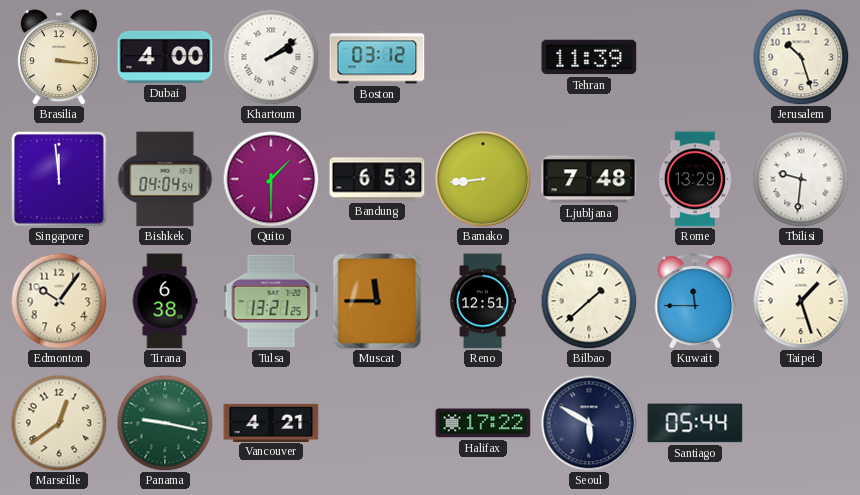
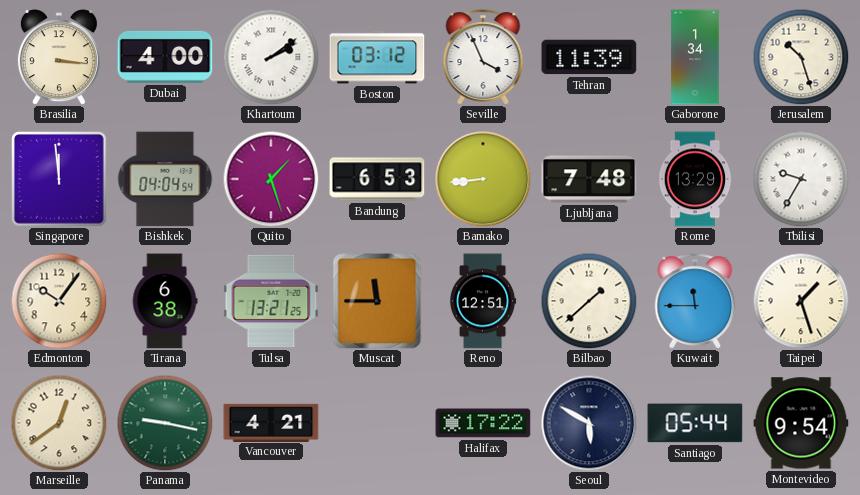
Seville: none -> 3:56
Gaborone: none -> 1:34
Quito: 1:30 -> 1:27
Tbilisi: 9:31 -> 9:35
Montevideo: none -> 9:54
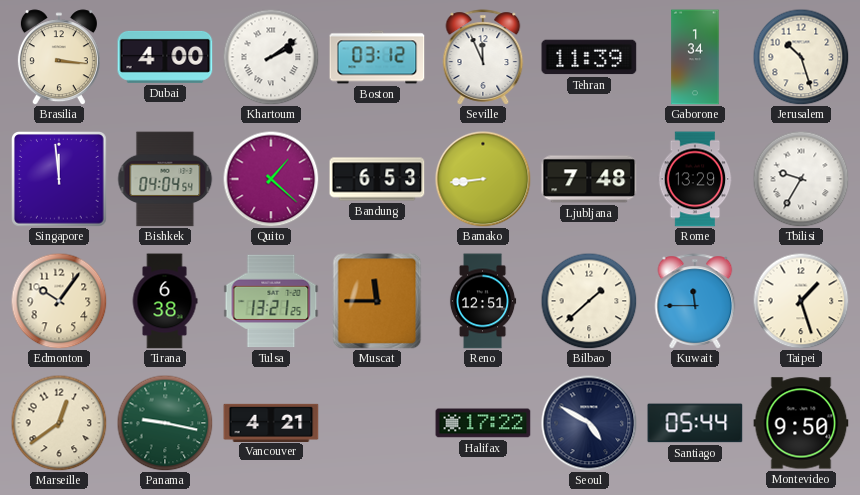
Seville: 3:56 -> 11:56
Quito: 1:27 -> 1:22
Seoul: 5:50 -> 4:50
Montevideo: 9:54 -> 9:50
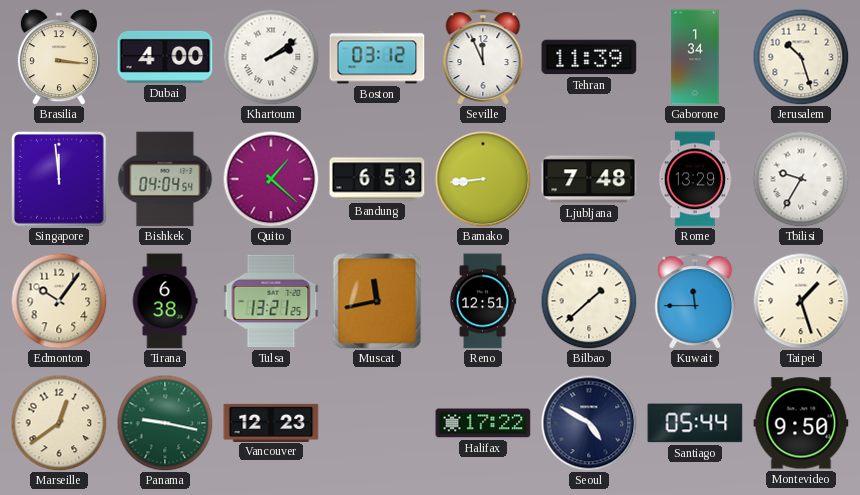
Muscat: 11:45 -> 11:43
Vancouver: 4:21 -> 12:23
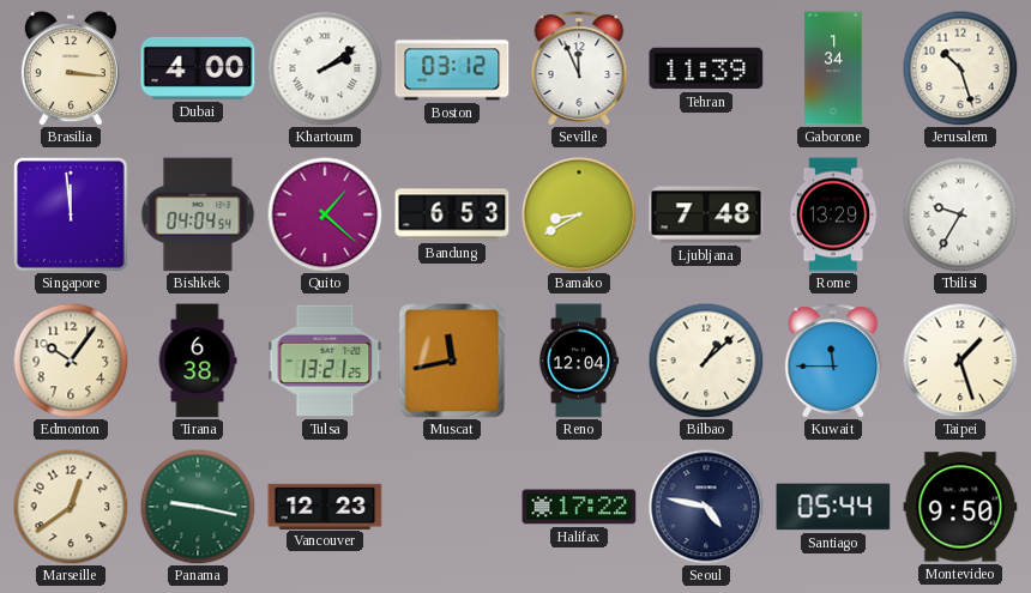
Bamako: 8:44 -> 8:40
Reno: 12:51 -> 12:04
Bilbao: 1:38 -> 1:08
Seoul: 4:50 -> 4:47
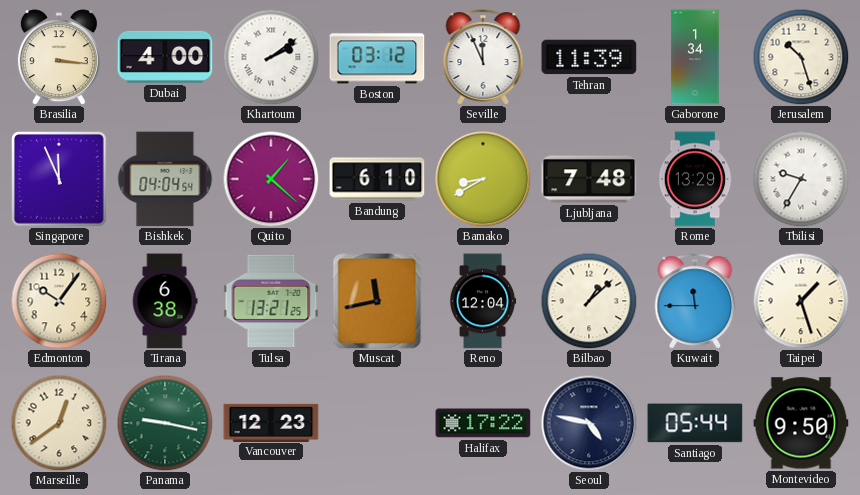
Singapore: 11:59 -> 11:56
Bandung: 6:53 -> 6:10
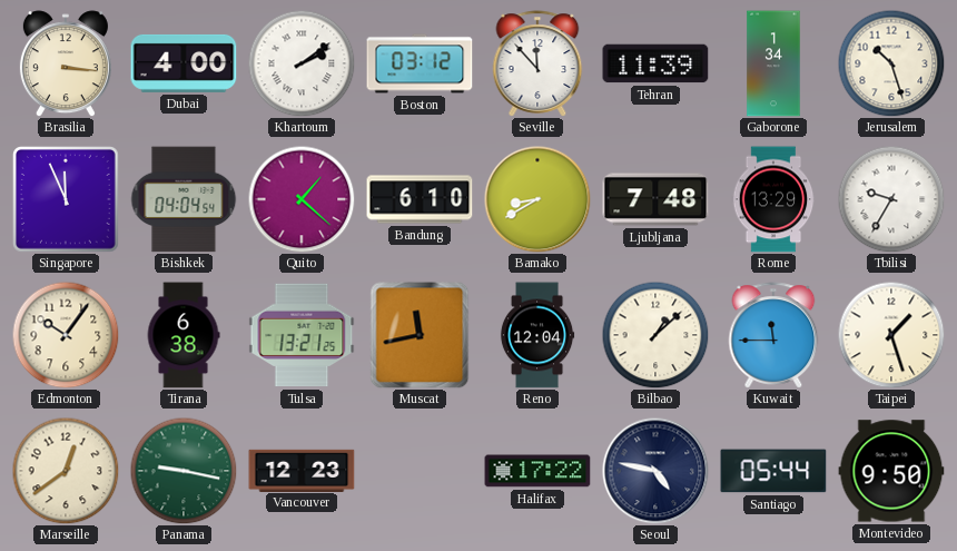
Seville: 11:56 -> 11:53
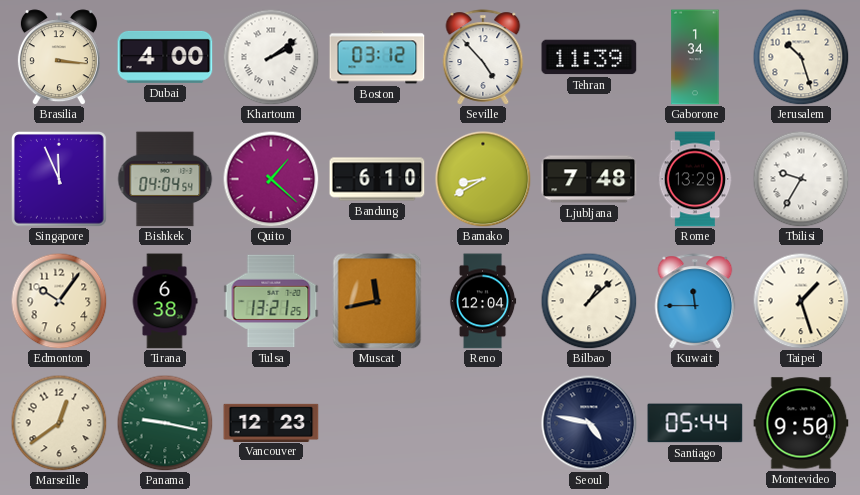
Seville: 11:53 -> 4:53
Halifax: 17:22 -> none
